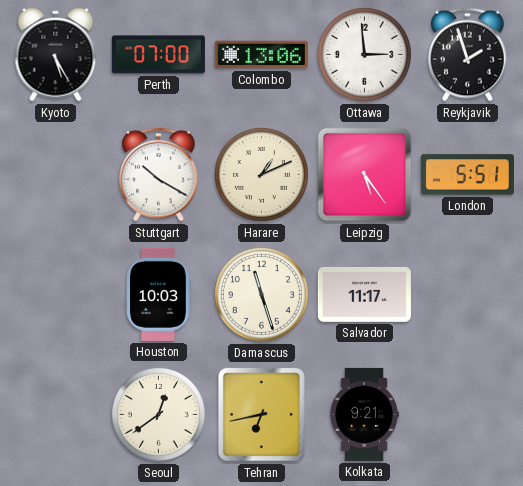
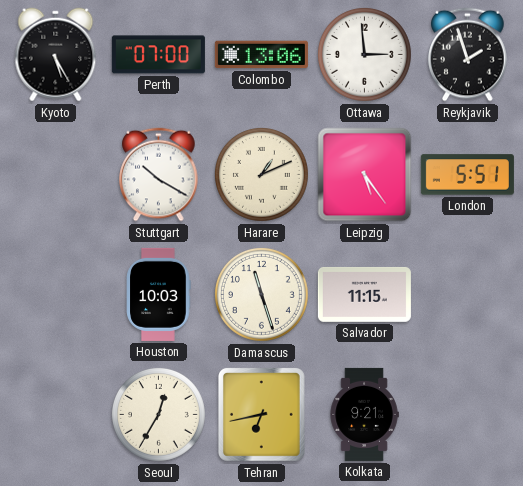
Salvador: 11:17 -> 11:15
Seoul: 12:39 -> 12:35
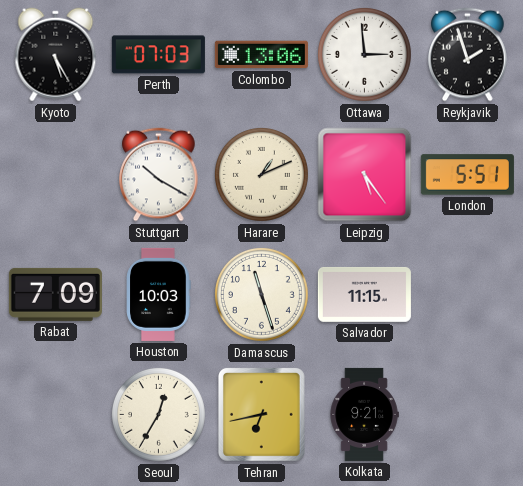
Perth: 07:00 -> 07:03
Rabat: none -> 7:09
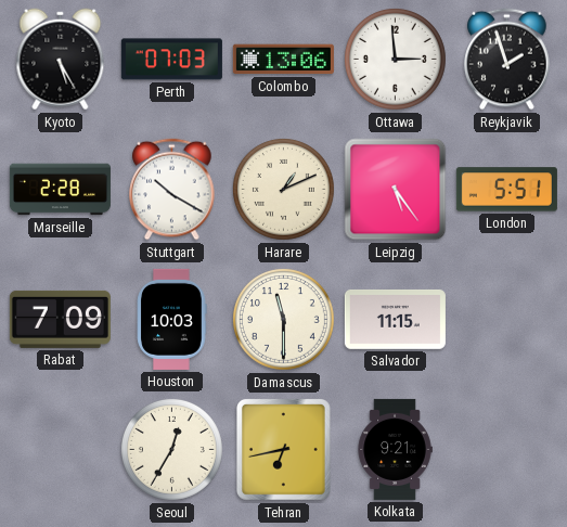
Marseille: none -> 2:28
Damascus: 11:27 -> 11:30
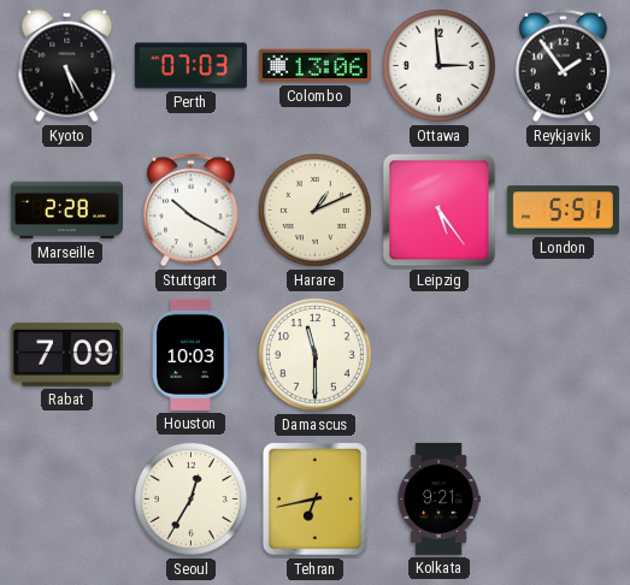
Reykjavik: 1:57 -> 1:54
Salvador: 11:15 -> none
